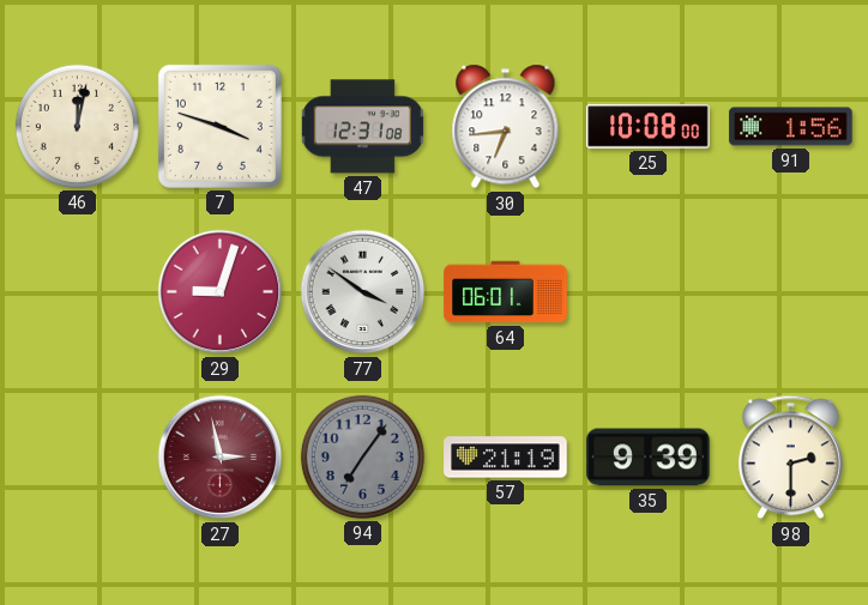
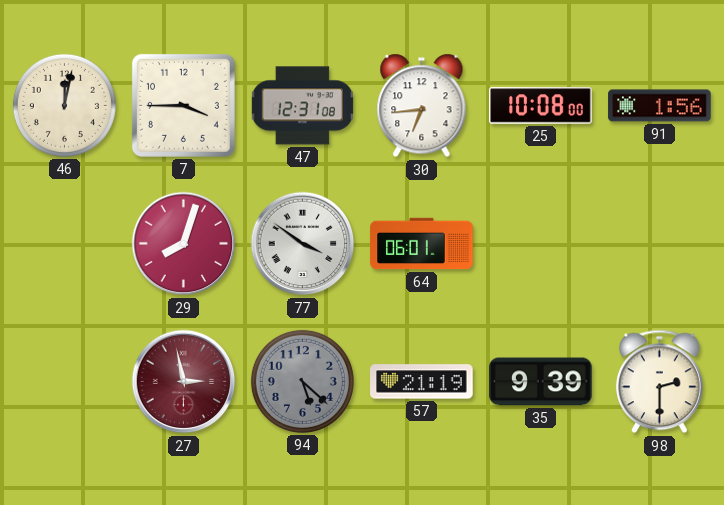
7: 3:48 -> 3:45
29: 9:03 -> 8:03
94: 7:06 -> 5:22
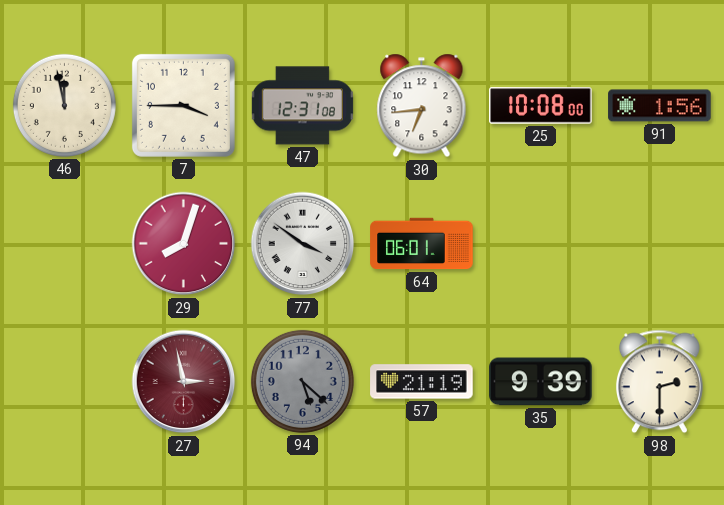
46: 12:02 -> 11:58
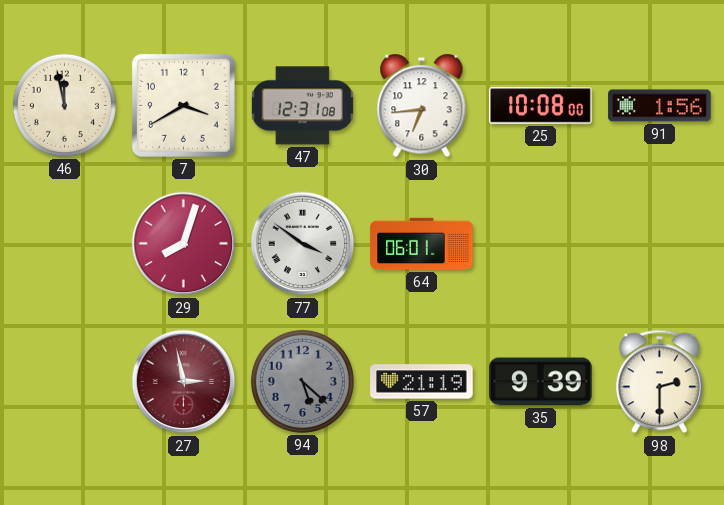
7: 3:45 -> 3:40
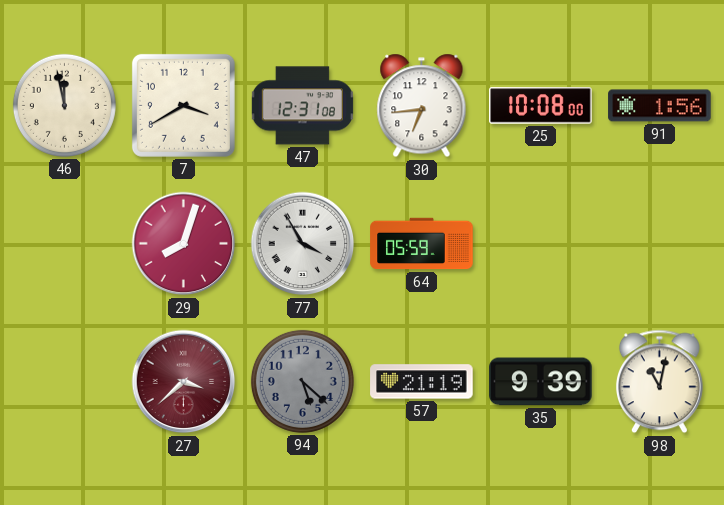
77: 3:51 -> 3:55
64: 06:01 -> 05:59
27: 2:58 -> 3:38
98: 2:30 -> 11:02
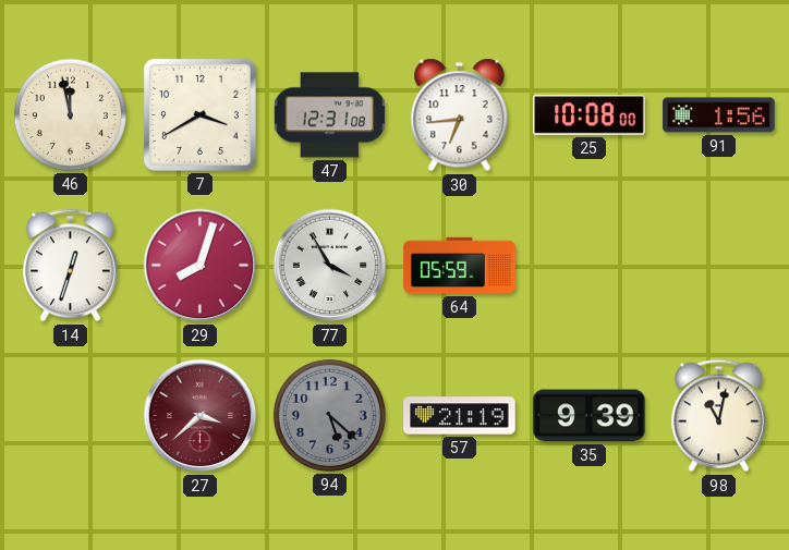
14: none -> 12:33
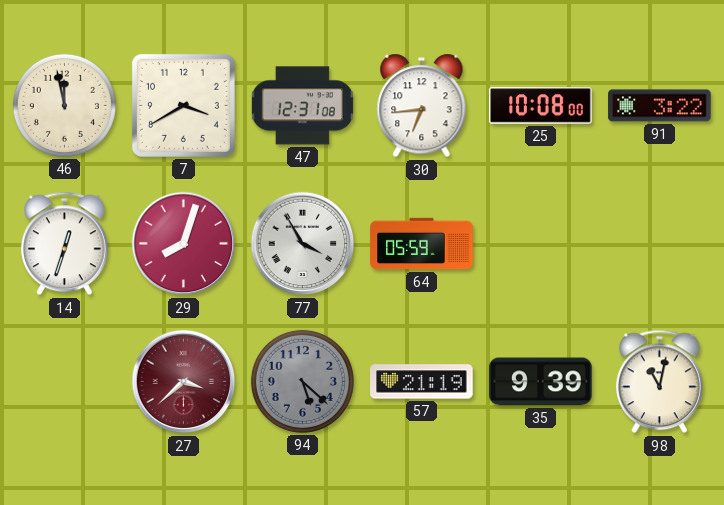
91: 1:56 -> 3:22
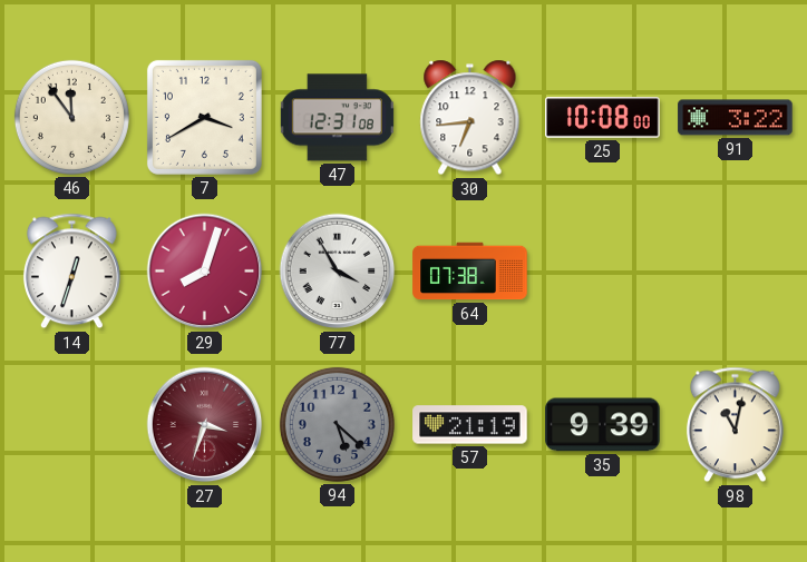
46: 11:58 -> 11:54
64: 05:59 -> 07:38
27: 3:38 -> 3:33
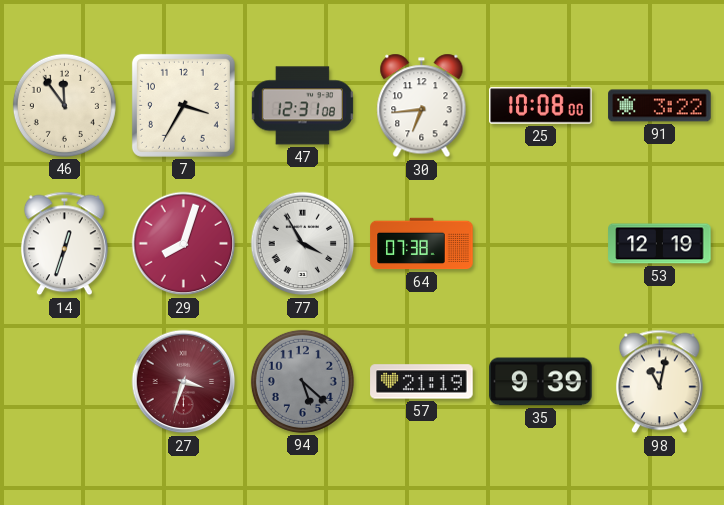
7: 3:40 -> 3:35
53: none -> 12:19
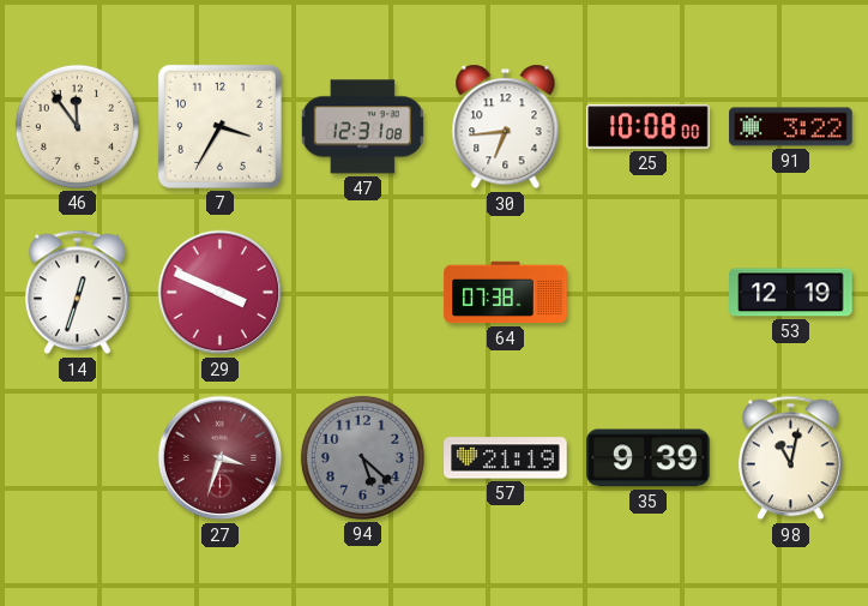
29: 8:03 -> 3:49
77: 3:55 -> none
